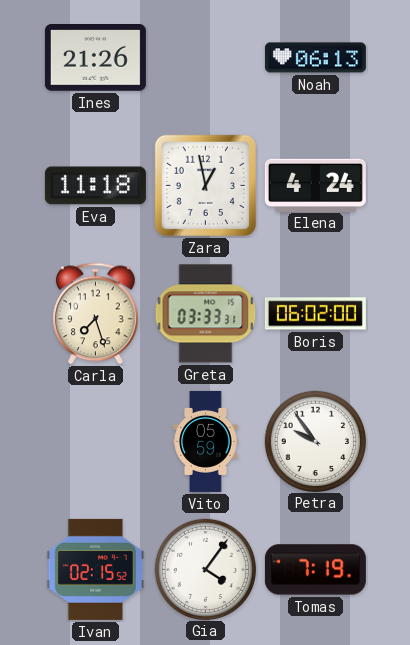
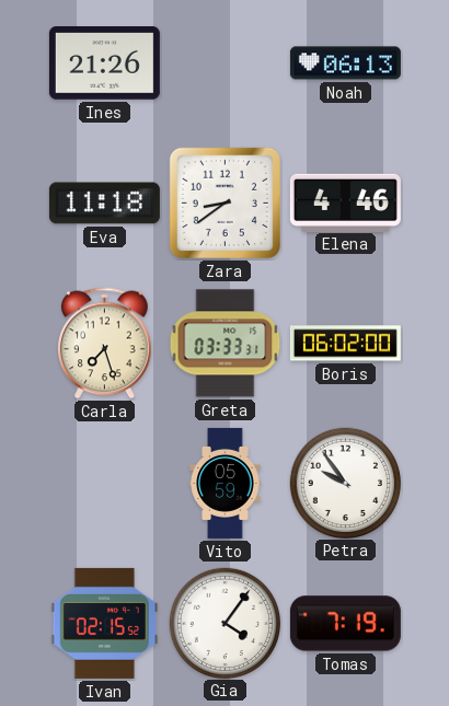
Zara: 12:58 -> 8:39
Elena: 4:24 -> 4:46
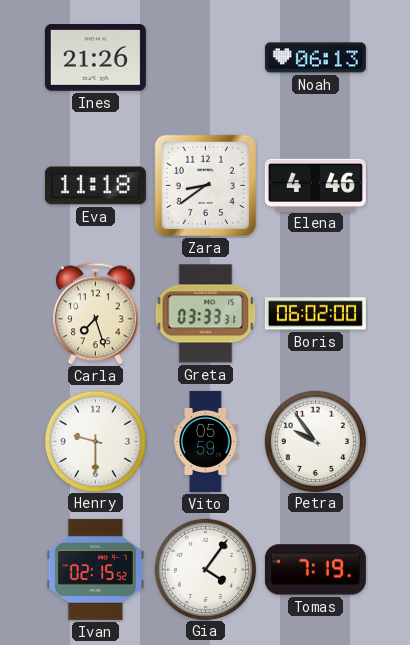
Henry: none -> 9:30
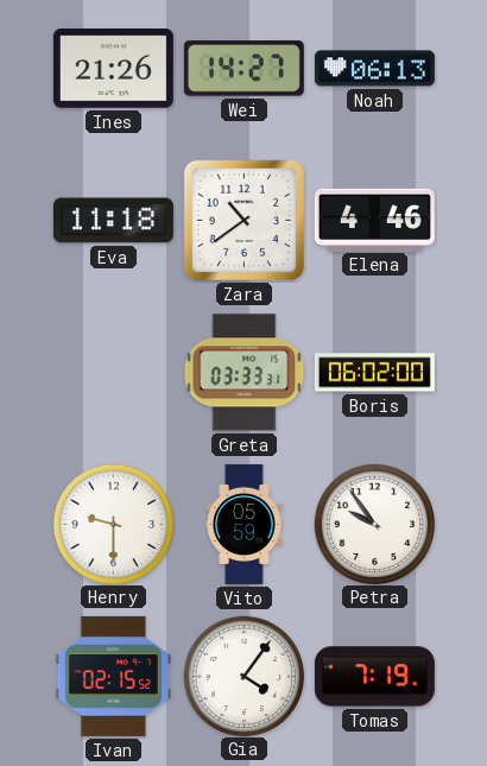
Wei: none -> 14:27
Zara: 8:39 -> 10:39
Carla: 7:27 -> none
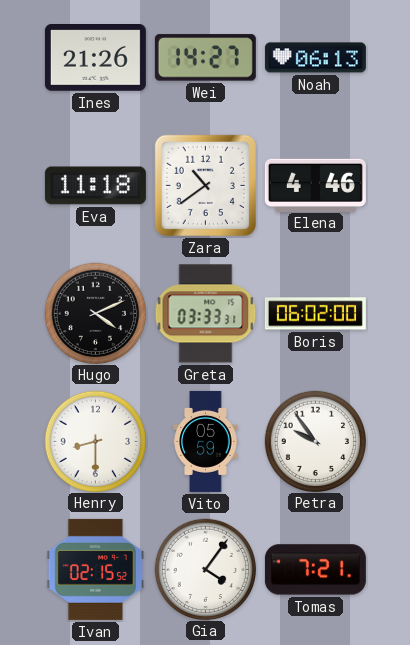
Hugo: none -> 4:11
Henry: 9:30 -> 8:30
Tomas: 7:19 -> 7:21
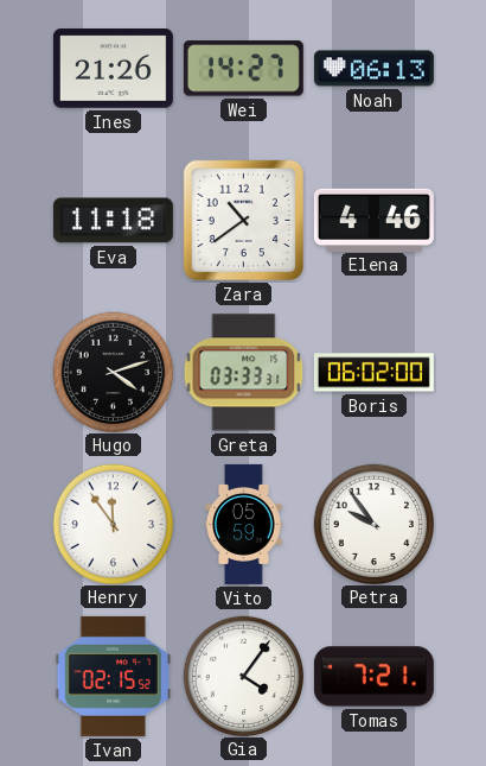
Hugo: 4:11 -> 4:12
Henry: 8:30 -> 11:54
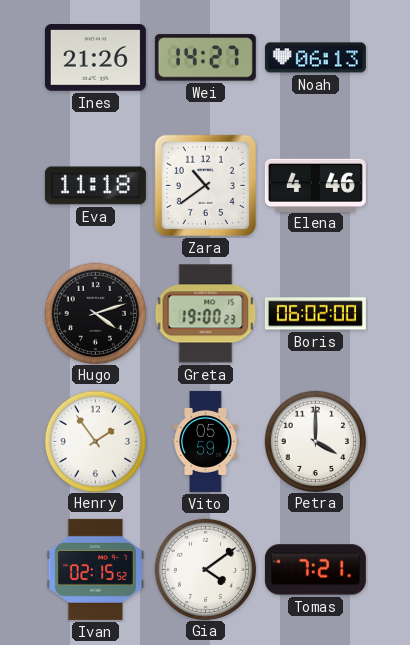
Greta: 03:33 -> 19:00
Henry: 11:54 -> 1:54
Petra: 9:54 -> 4:00
Gia: 4:06 -> 4:09
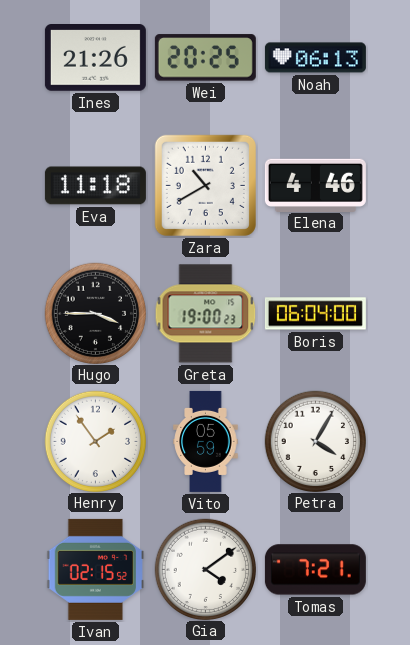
Wei: 14:27 -> 20:25
Zara: 10:39 -> 10:40
Hugo: 4:12 -> 3:45
Boris: 06:02 -> 06:04
Petra: 4:00 -> 4:05
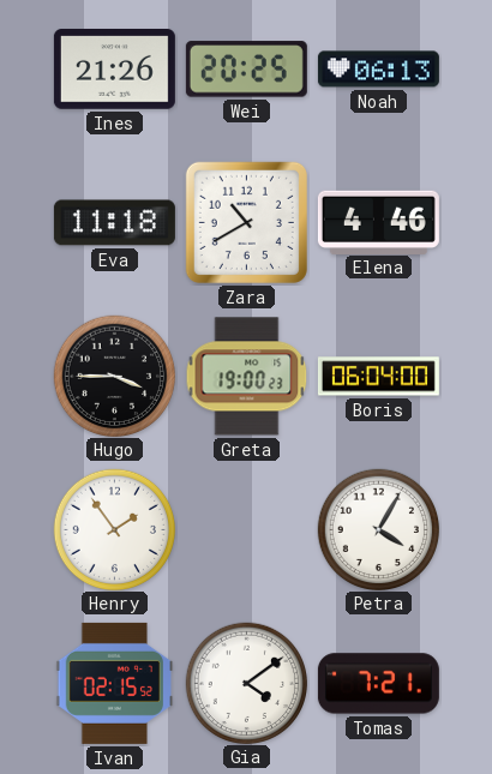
Vito: 05:59 -> none
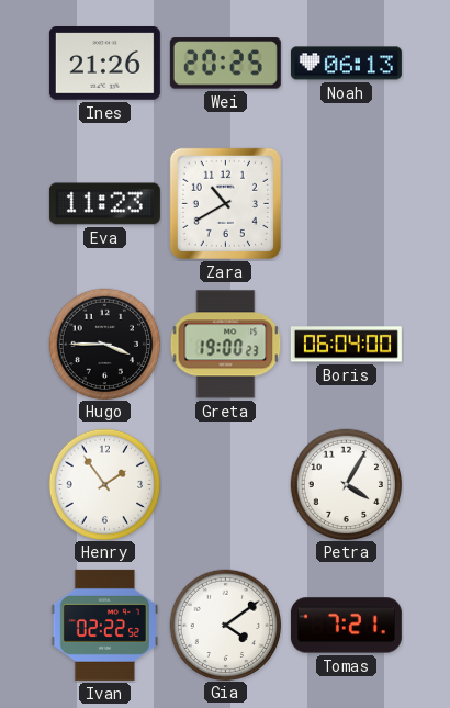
Eva: 11:18 -> 11:23
Elena: 4:46 -> none
Ivan: 02:15 -> 02:22
